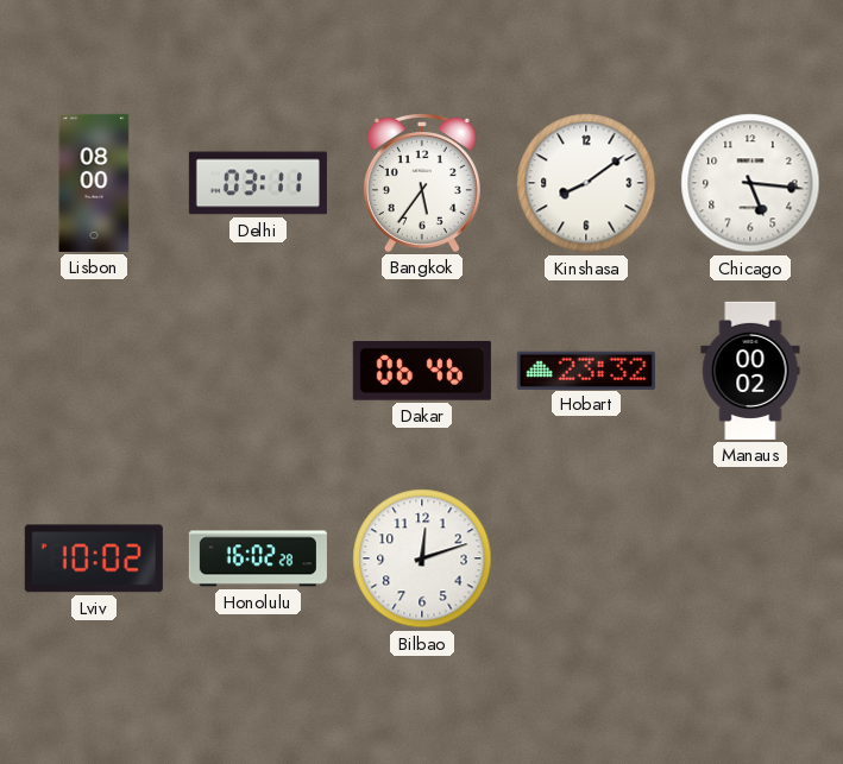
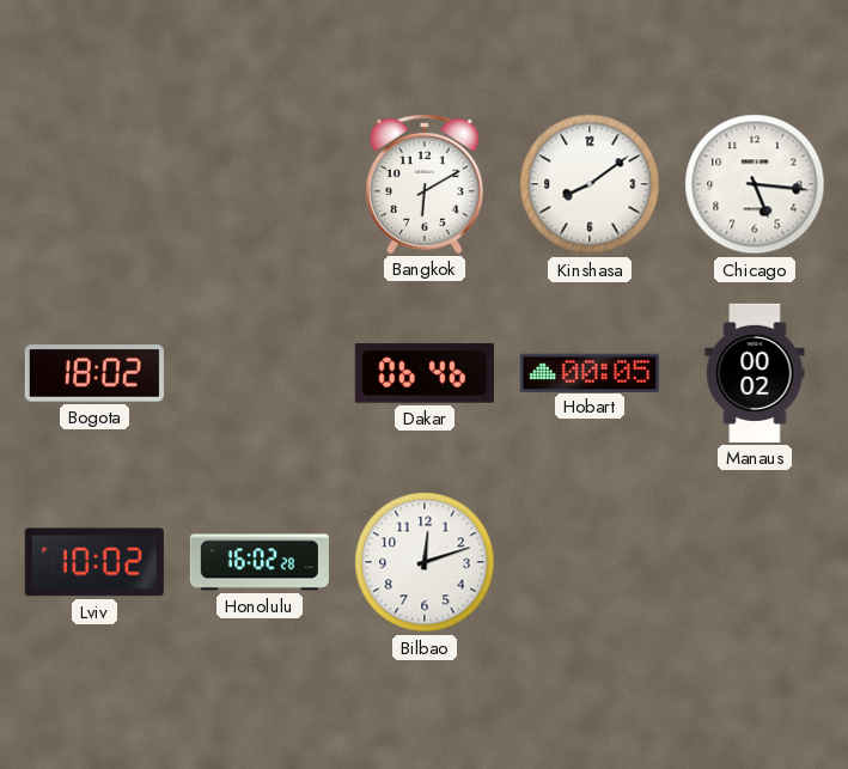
Lisbon: 08:00 -> none
Delhi: 03:11 -> none
Bangkok: 5:36 -> 6:10
Bogota: none -> 18:02
Hobart: 23:32 -> 00:05
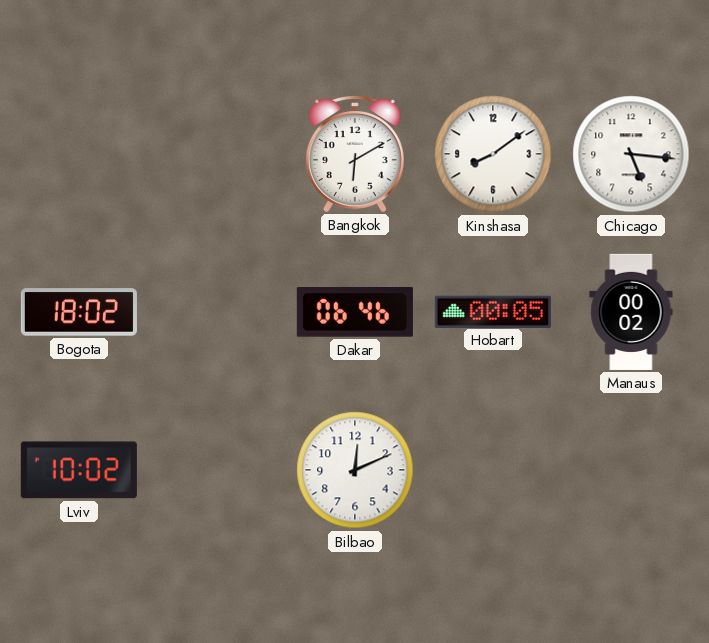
Honolulu: 16:02 -> none
Bilbao: 12:12 -> 12:11
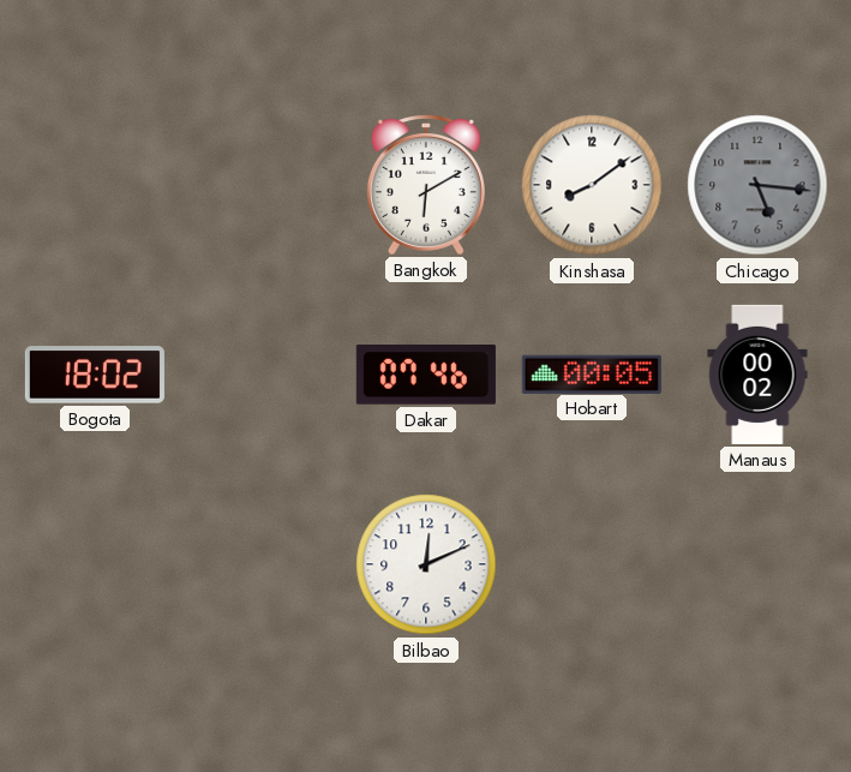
Chicago dial: white -> grey
Dakar: 06:46 -> 07:46
Lviv: 10:02 -> none
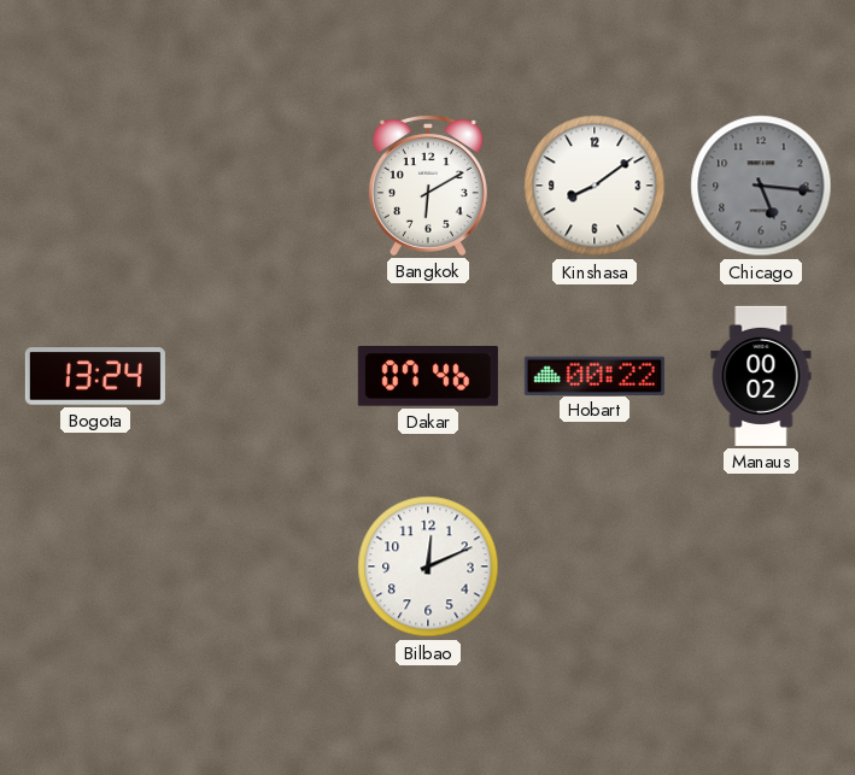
Bogota: 18:02 -> 13:24
Hobart: 00:05 -> 00:22
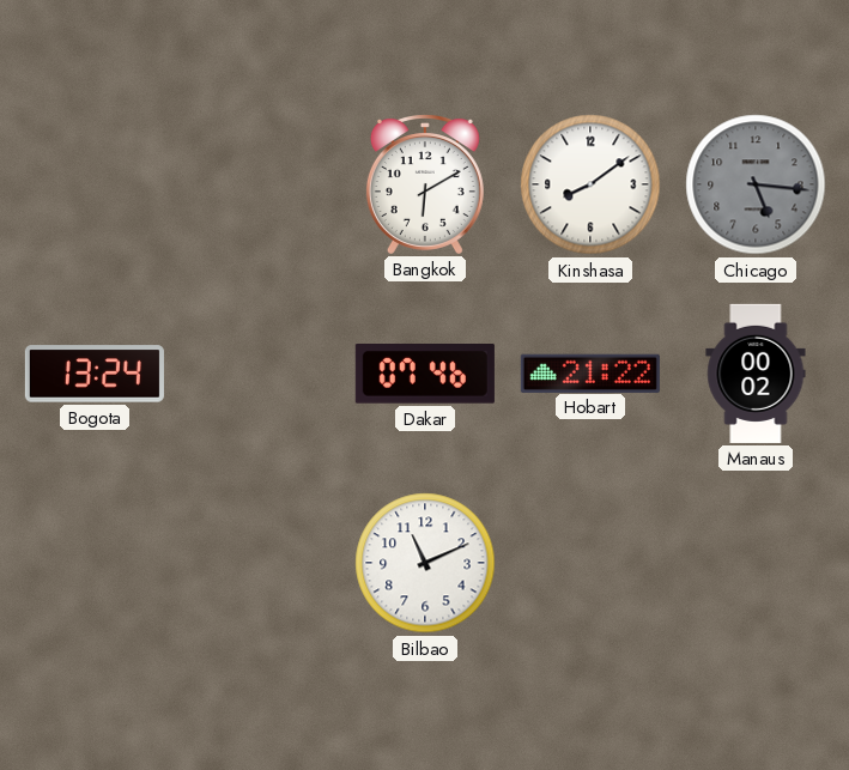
Hobart: 00:22 -> 21:22
Bilbao: 12:11 -> 11:11
